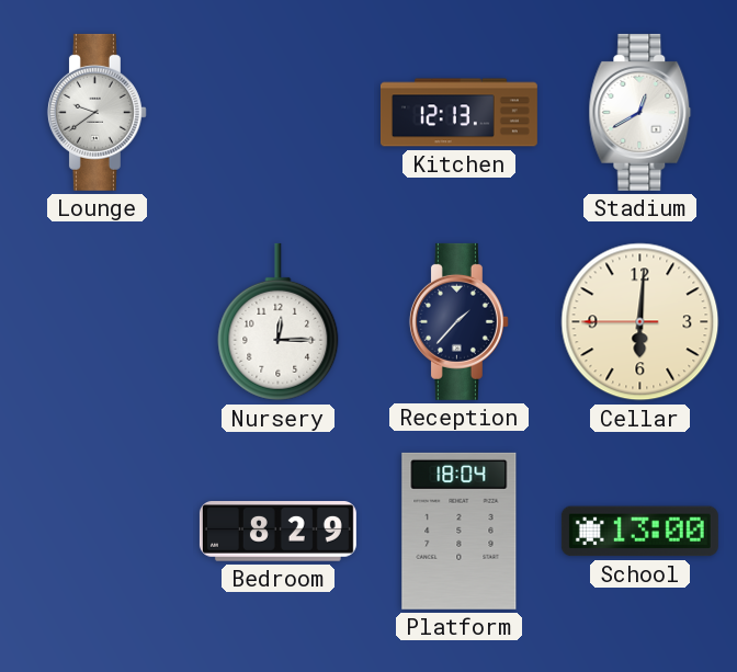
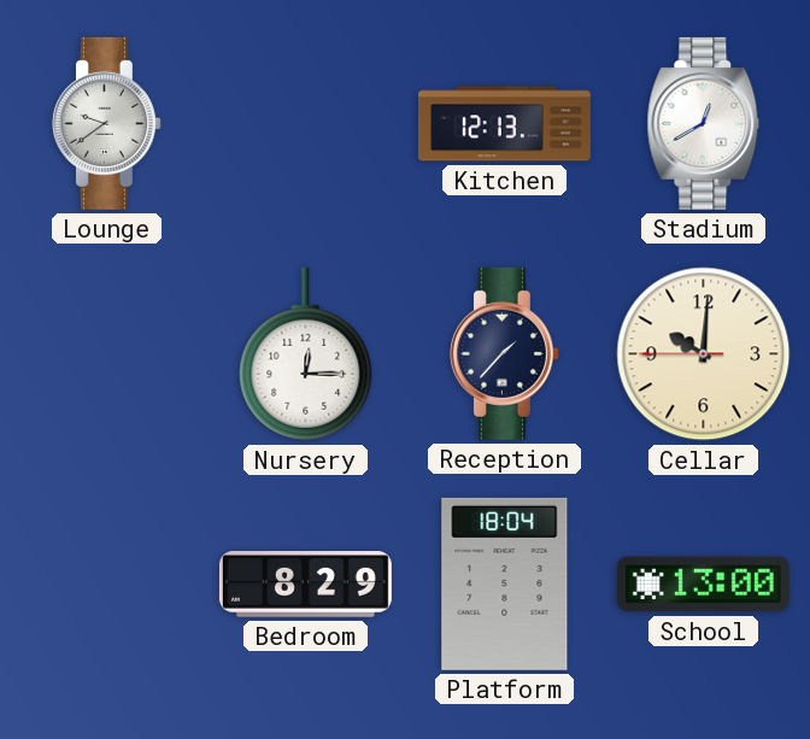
Cellar: 6:00 -> 10:00
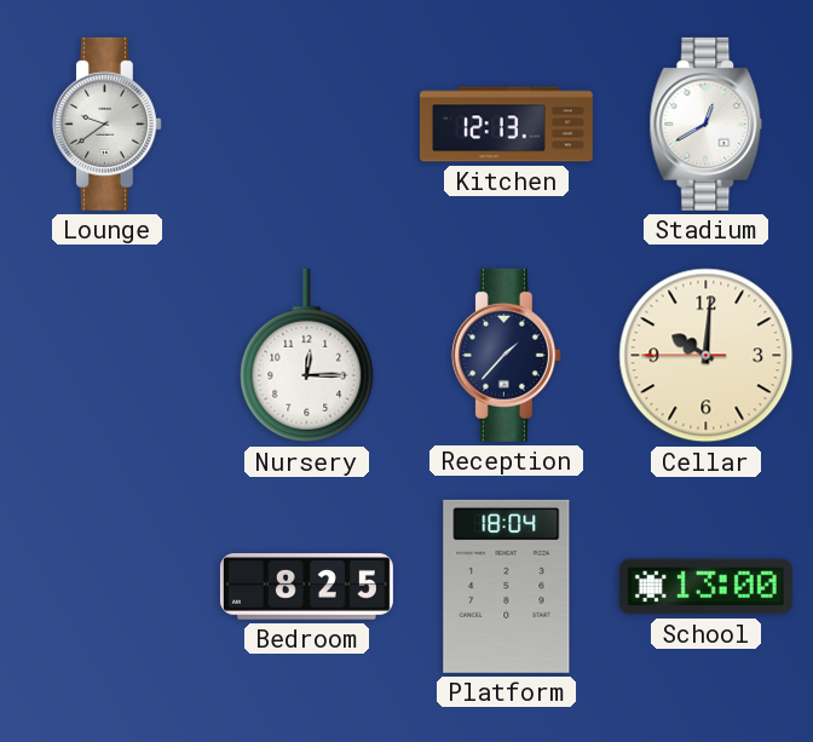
Bedroom: 8:29 -> 8:25
